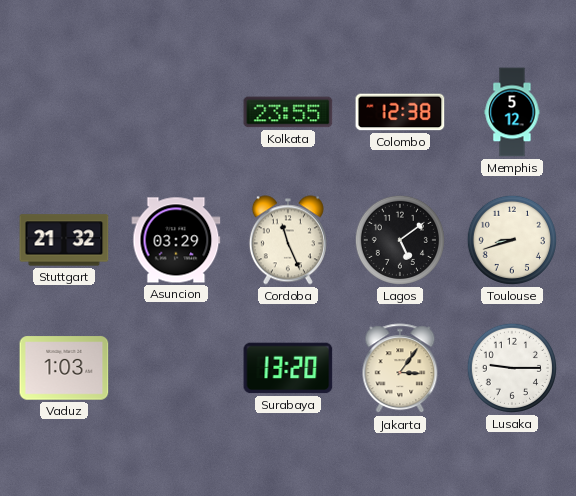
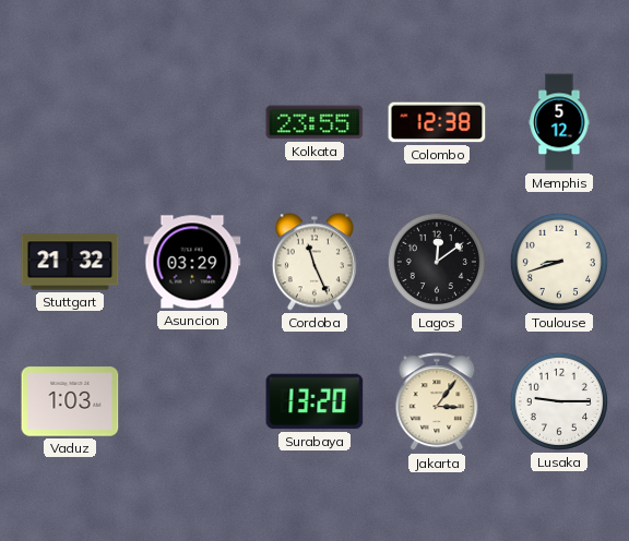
Lagos: 5:09 -> 12:09
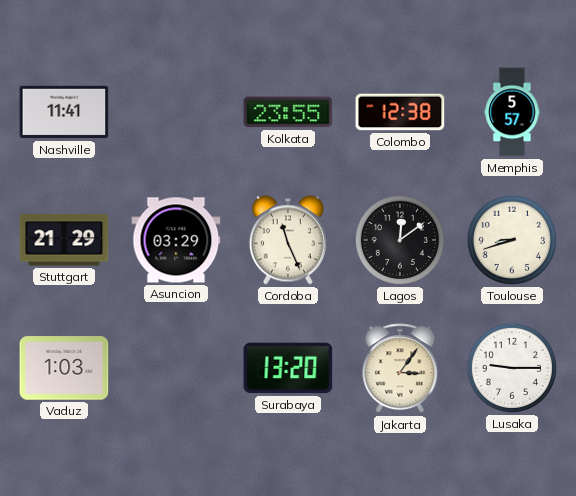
Nashville: none -> 11:41
Memphis: 5:12 -> 5:57
Stuttgart: 21:32 -> 21:29
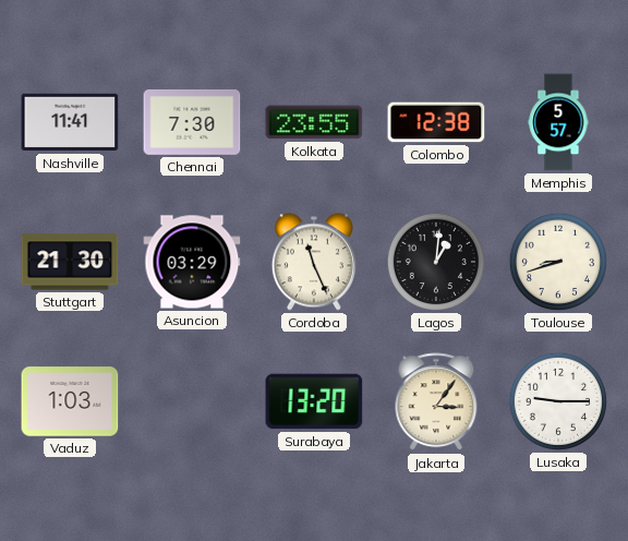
Chennai: none -> 7:30
Stuttgart: 21:29 -> 21:30
Lagos: 12:09 -> 1:01
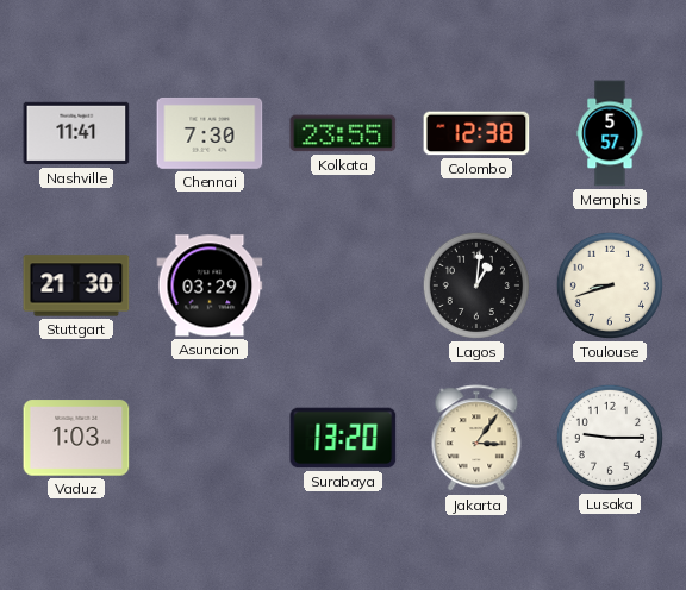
Cordoba: 11:26 -> none
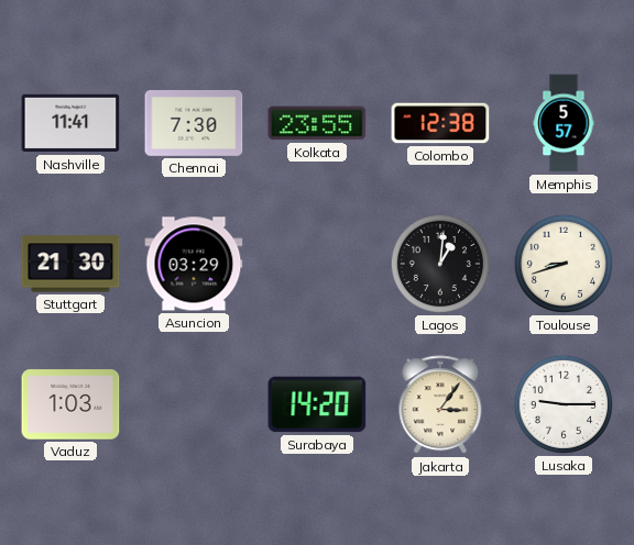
Surabaya: 13:20 -> 14:20
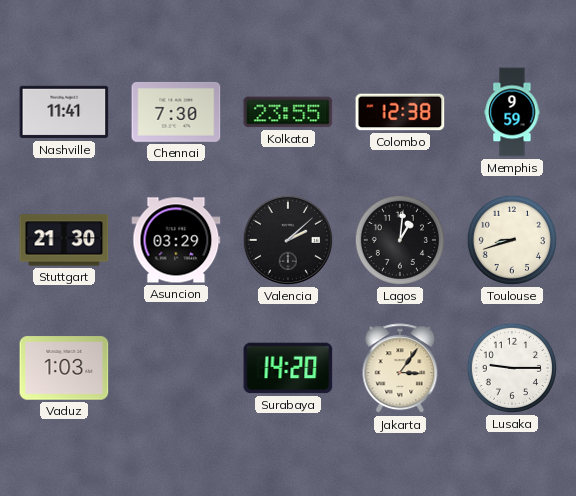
Memphis: 5:57 -> 9:59
Valencia: none -> 2:08
